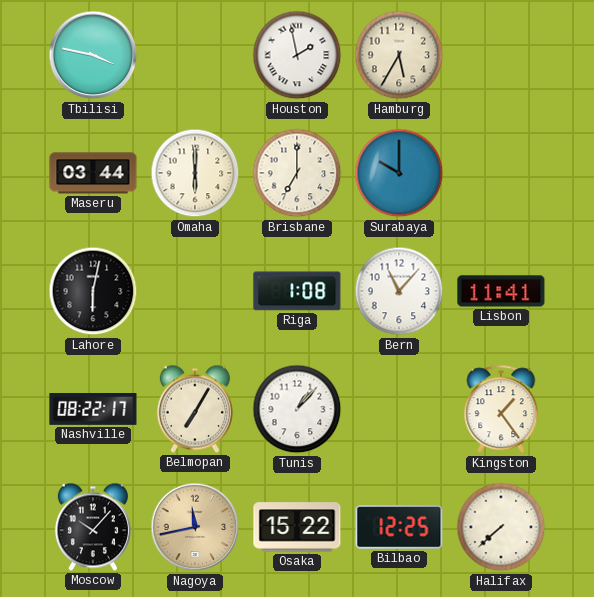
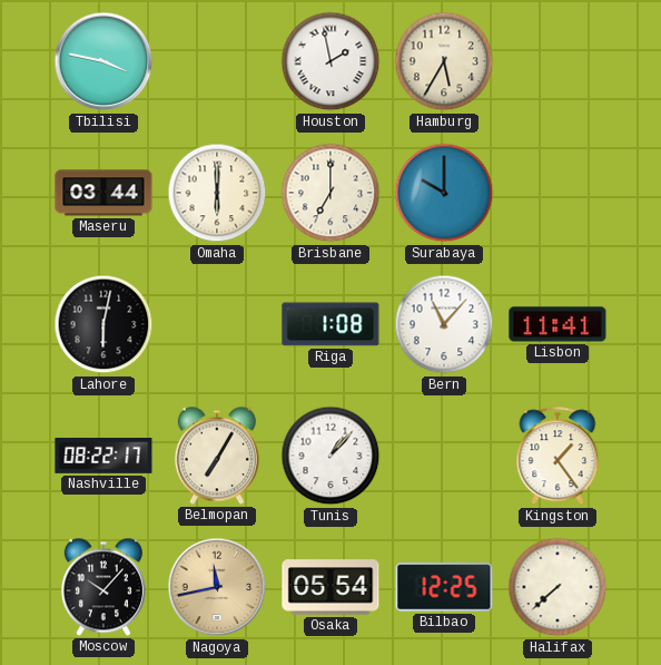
Osaka: 15:22 -> 05:54
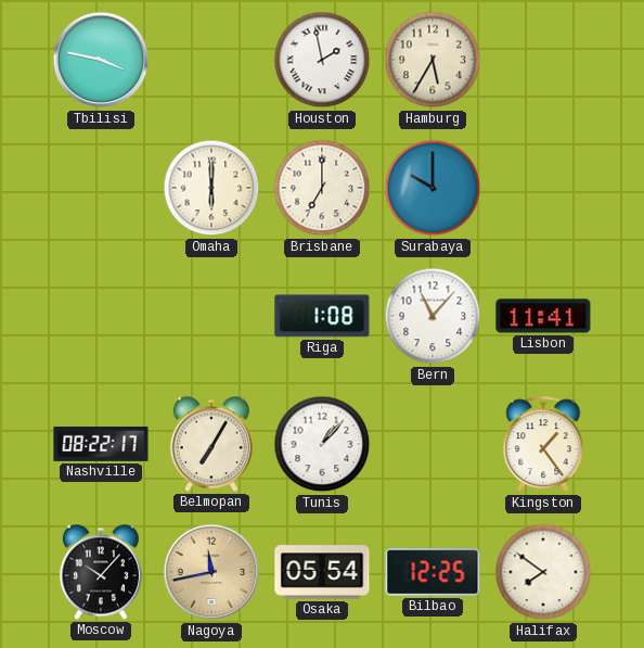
Maseru: 03:44 -> none
Lahore: 6:02 -> none
Halifax: 7:38 -> 7:51
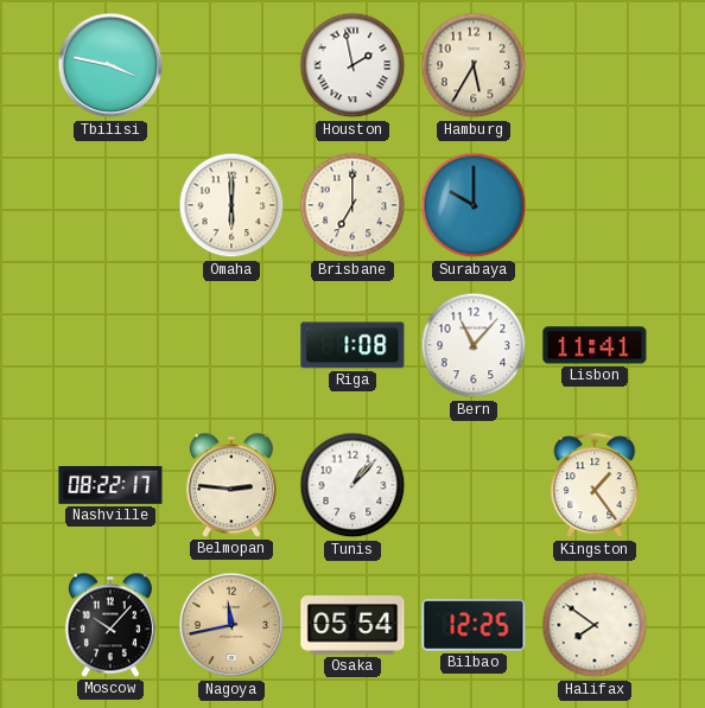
Belmopan: 7:05 -> 2:46
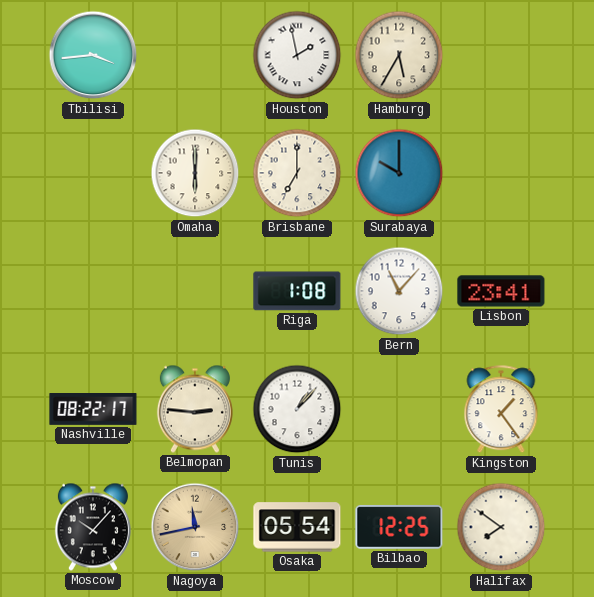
Tbilisi: 3:47 -> 3:44
Lisbon: 11:41 -> 23:41
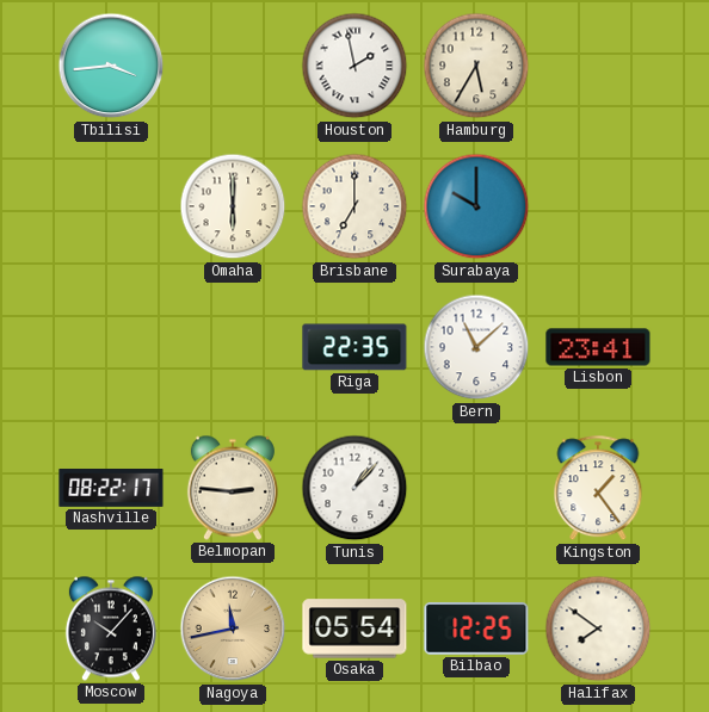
Riga: 1:08 -> 22:35
Bern: 11:07 -> 11:08
